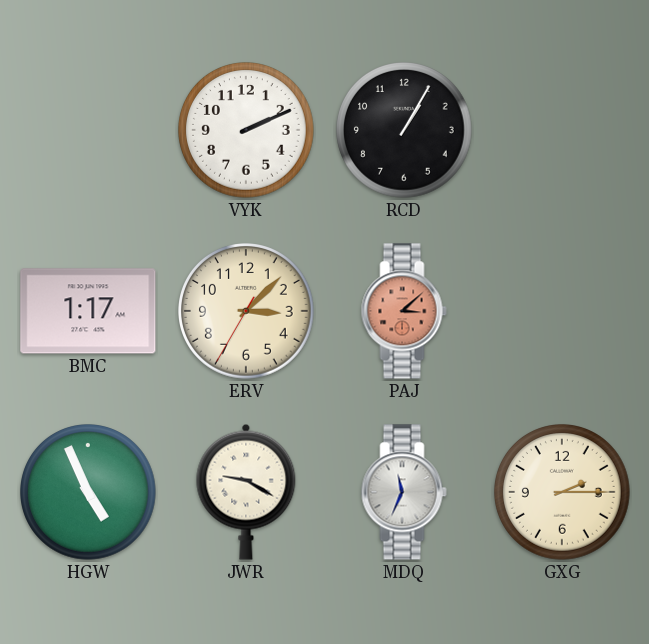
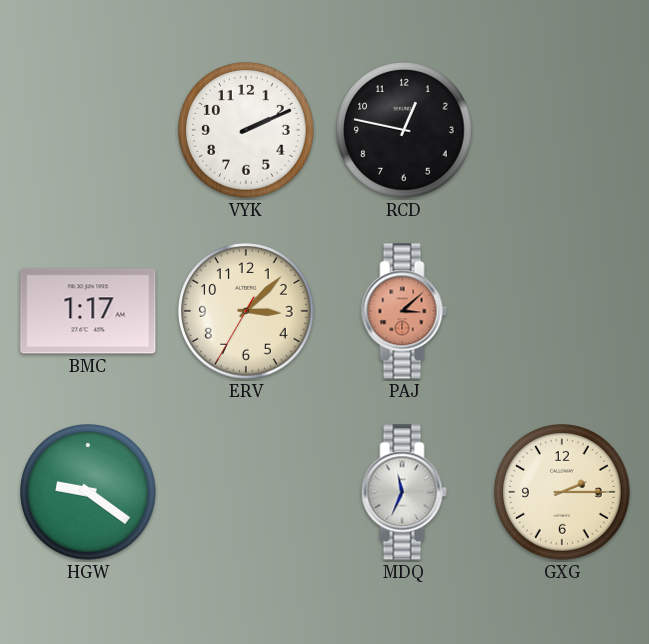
RCD: 1:05 -> 12:47
HGW: 4:56 -> 9:21
JWR: 9:20 -> none
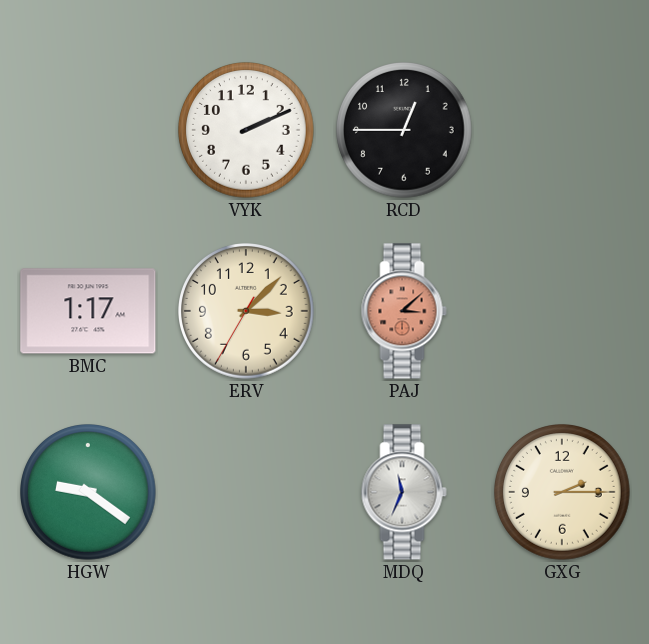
RCD: 12:47 -> 12:45
